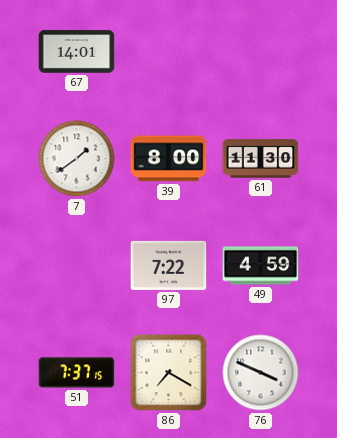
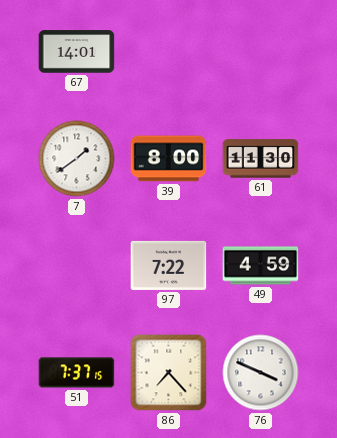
86: 7:20 -> 7:23
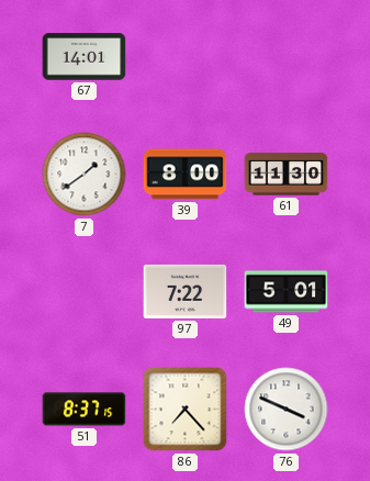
49: 4:59 -> 5:01
51: 7:37 -> 8:37
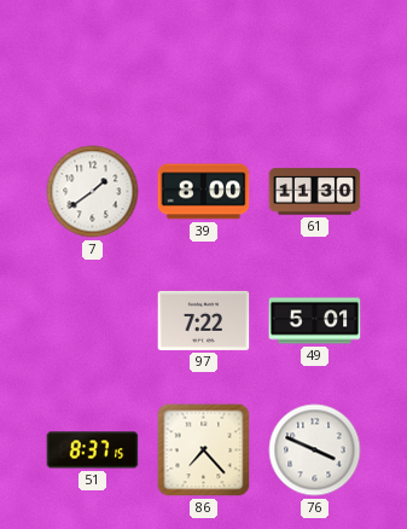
67: 14:01 -> none
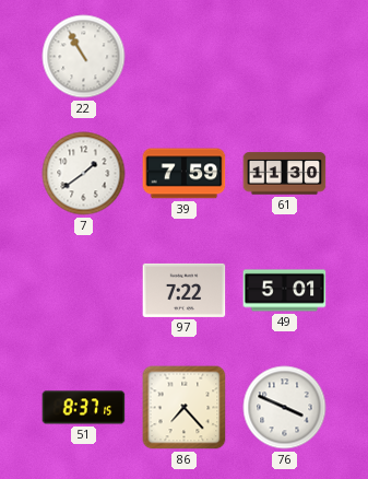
22: none -> 10:55
39: 8:00 -> 7:59
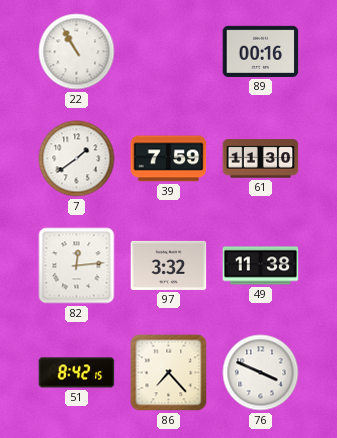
89: none -> 00:16
82: none -> 12:14
97: 7:22 -> 3:32
49: 5:01 -> 11:38
51: 8:37 -> 8:42
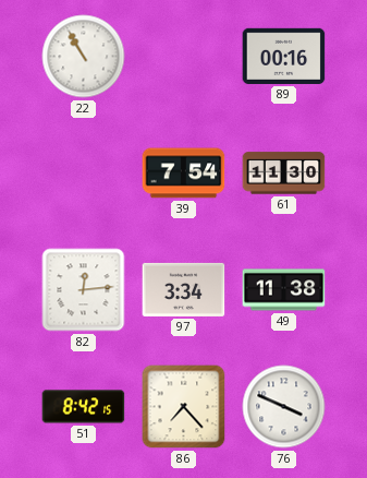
7: 1:39 -> none
39: 7:59 -> 7:54
97: 3:32 -> 3:34
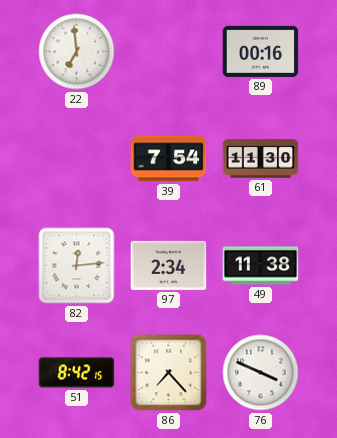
22: 10:55 -> 6:59
97: 3:34 -> 2:34
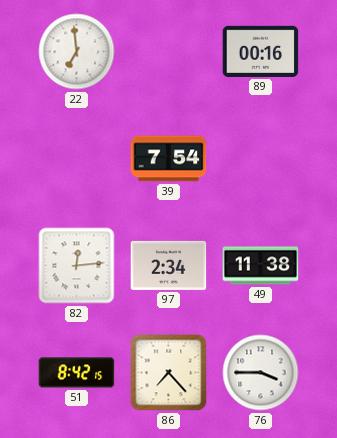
61: 11:30 -> none
76: 3:49 -> 3:45
